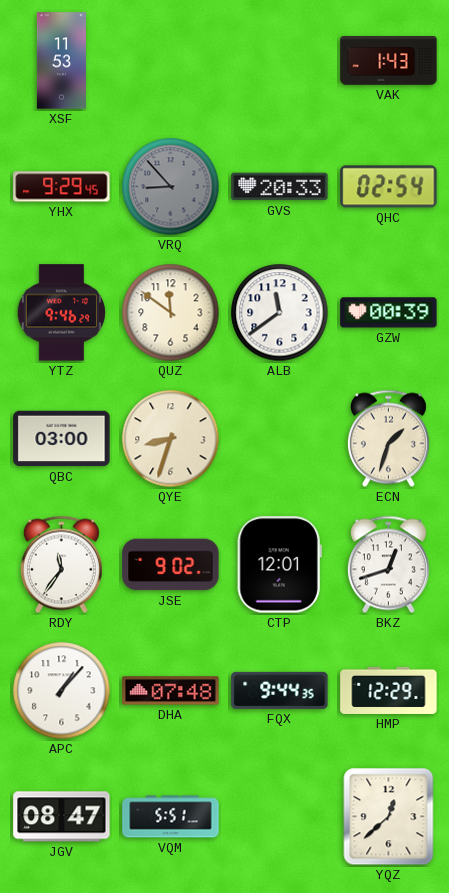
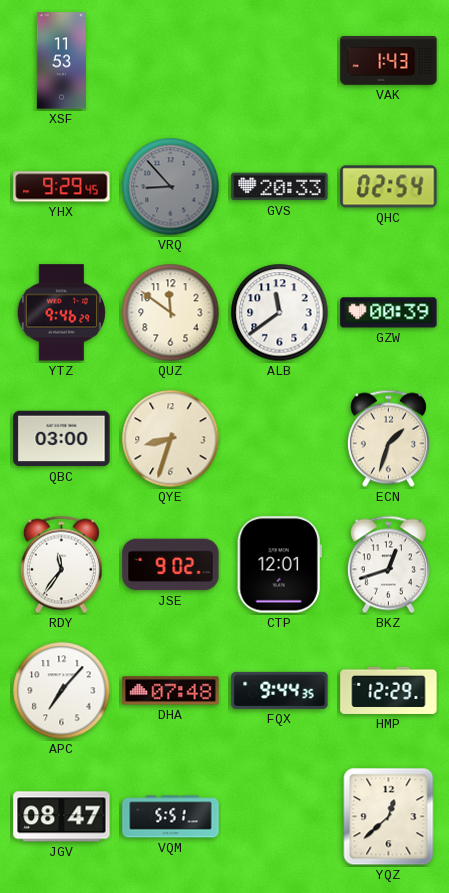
APC: 1:07 -> 7:07
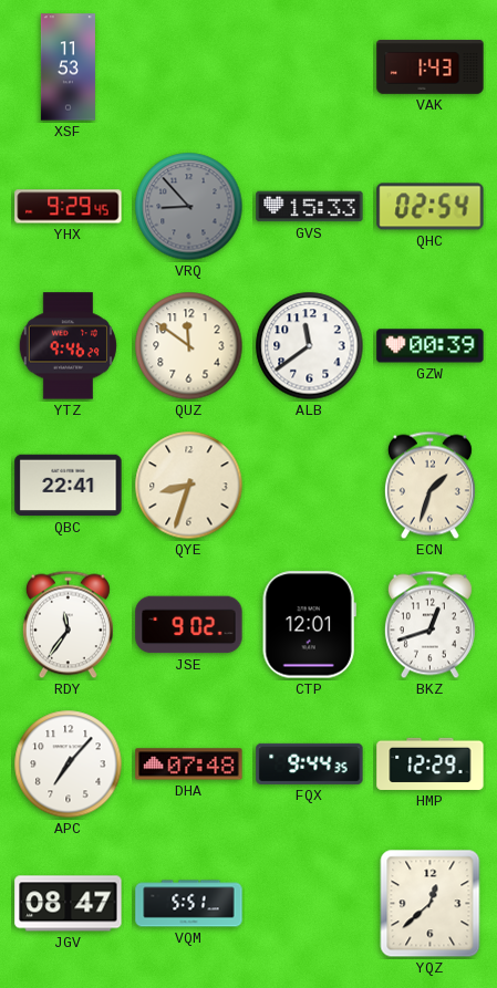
GVS: 20:33 -> 15:33
QBC: 03:00 -> 22:41
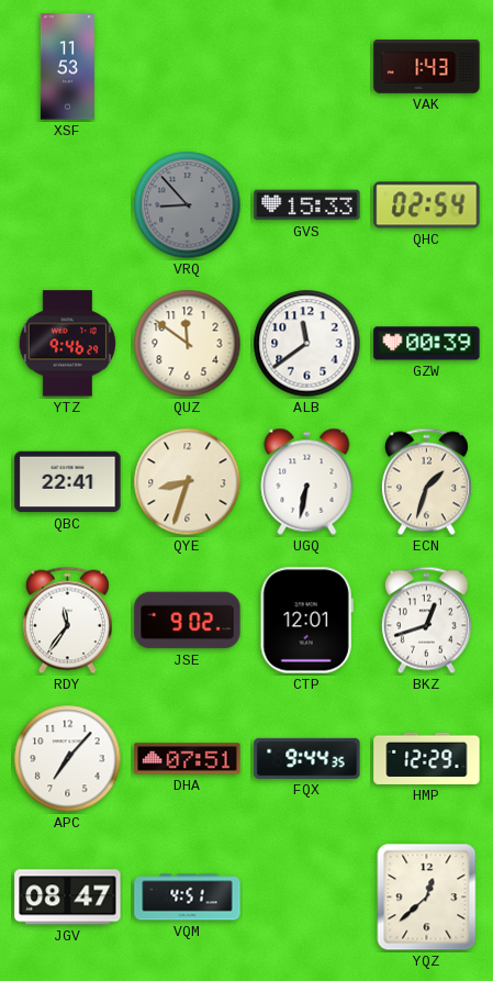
YHX: 9:29 -> none
UGQ: none -> 6:32
DHA: 07:48 -> 07:51
VQM: 5:51 -> 4:51
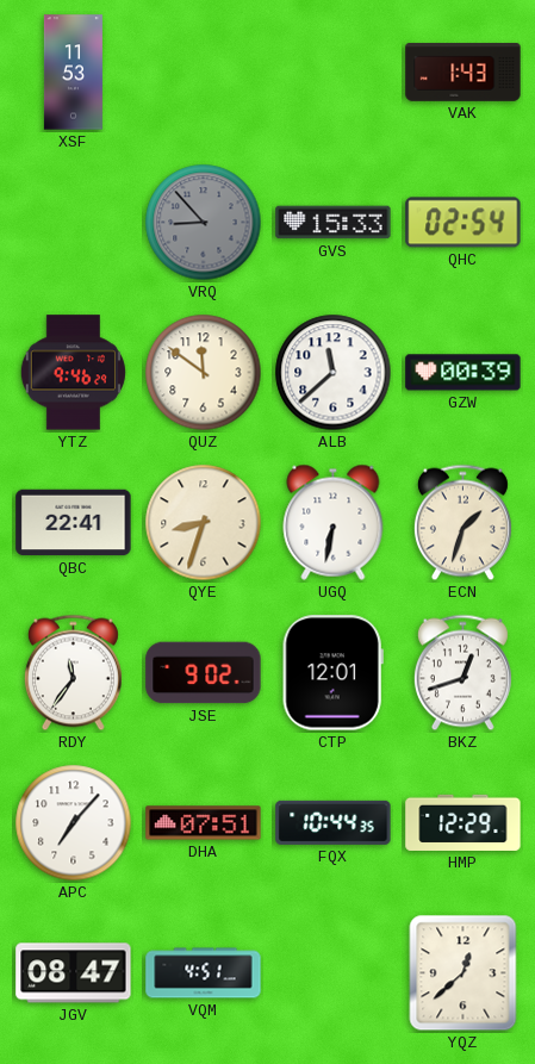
ALB: 11:39 -> 11:38
FQX: 9:44 -> 10:44
